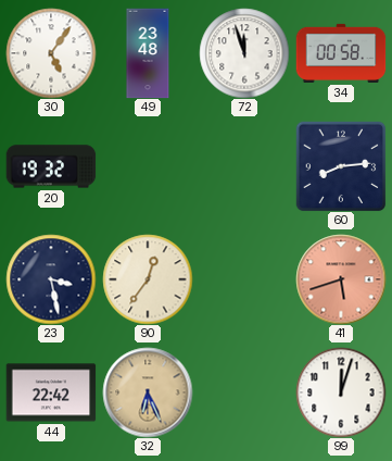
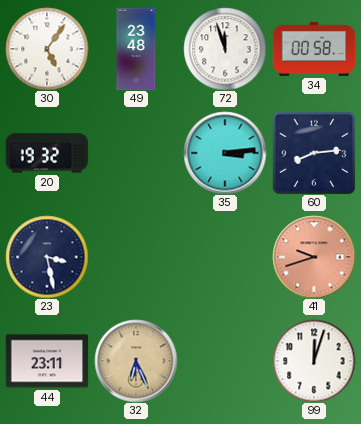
35: none -> 3:14
90: 12:36 -> none
41: 5:42 -> 9:42
44: 22:42 -> 23:11
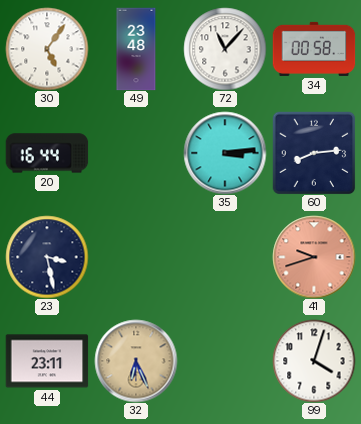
72: 11:57 -> 11:07
20: 19:32 -> 16:44
99: 12:03 -> 4:03
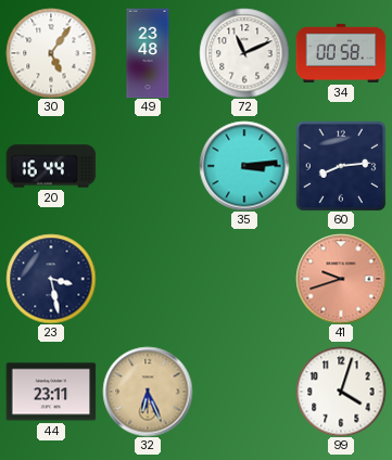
72: 11:07 -> 11:11
